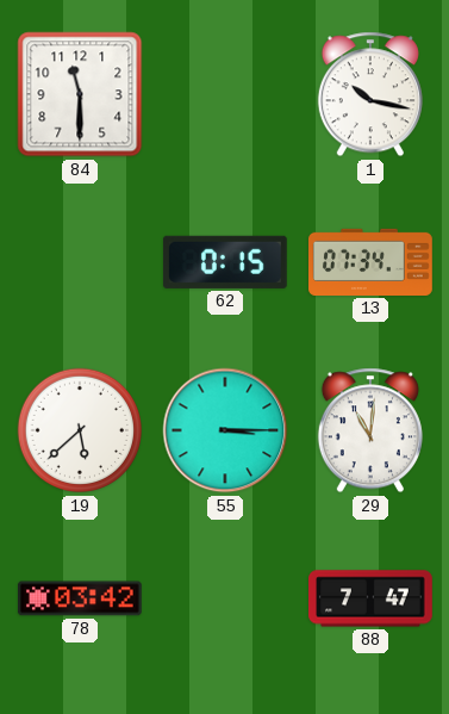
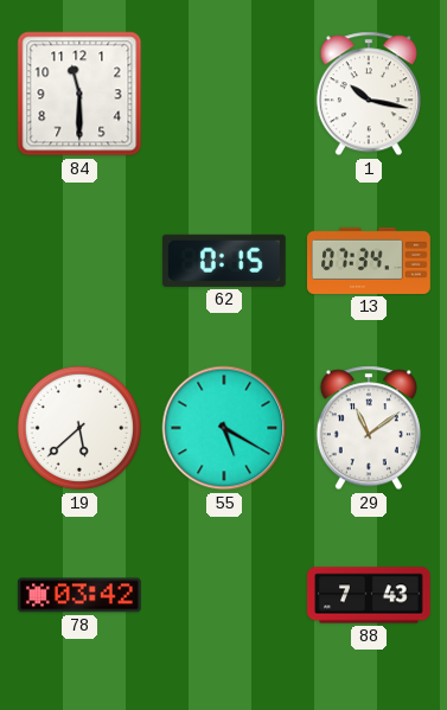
55: 3:15 -> 5:20
29: 11:01 -> 11:09
88: 7:47 -> 7:43
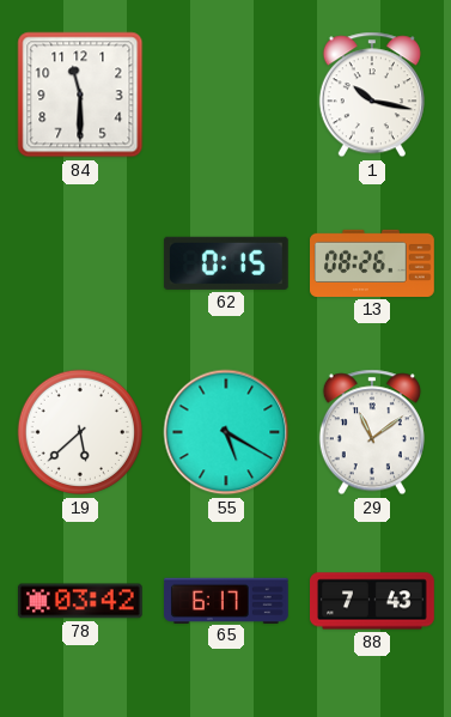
13: 07:34 -> 08:26
65: none -> 6:17
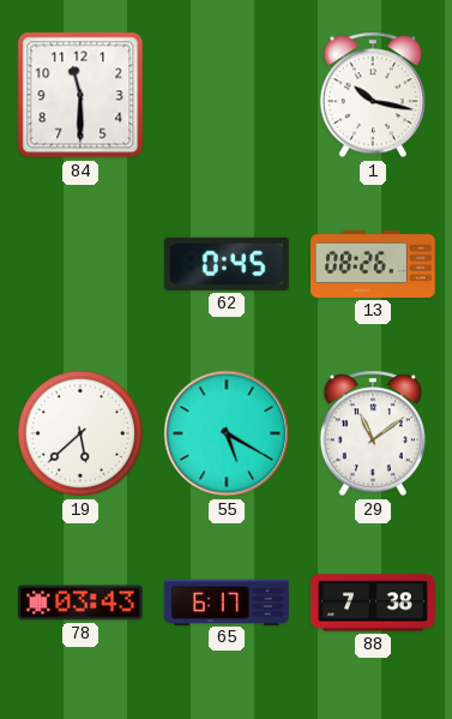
62: 0:15 -> 0:45
78: 03:42 -> 03:43
88: 7:43 -> 7:38
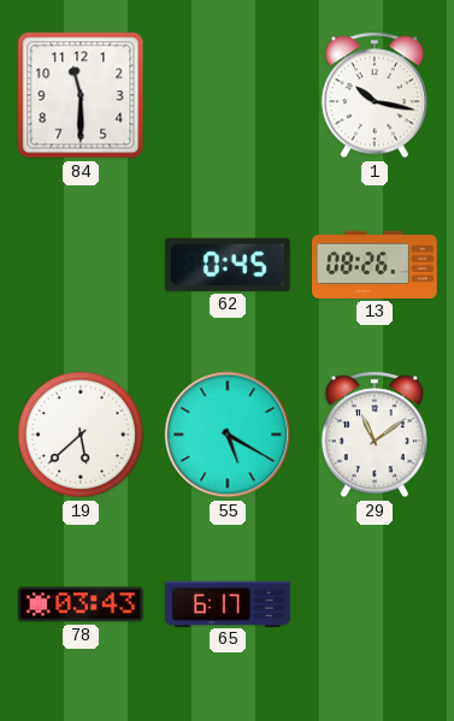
88: 7:38 -> none
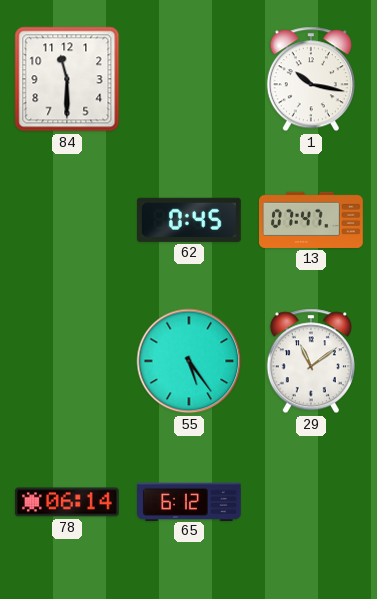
13: 08:26 -> 07:47
19: 5:38 -> none
55: 5:20 -> 5:24
78: 03:43 -> 06:14
65: 6:17 -> 6:12
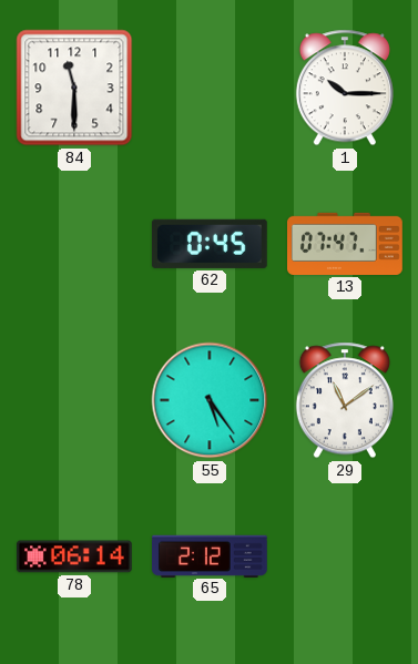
1: 10:17 -> 10:15
65: 6:12 -> 2:12
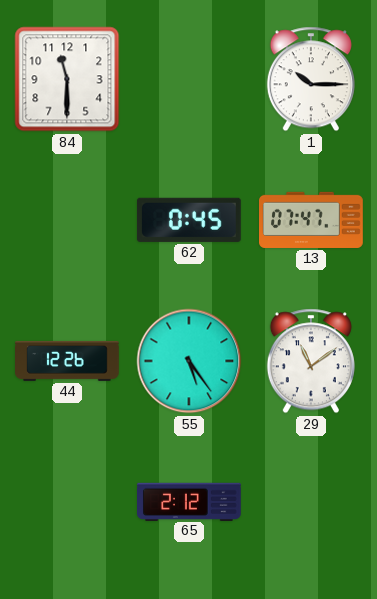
44: none -> 12:26
78: 06:14 -> none
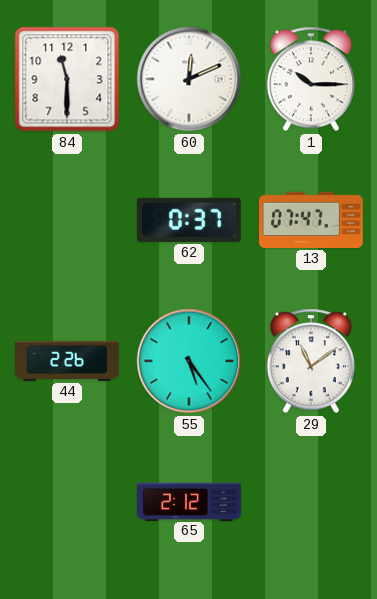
60: none -> 12:11
62: 0:45 -> 0:37
44: 12:26 -> 2:26
